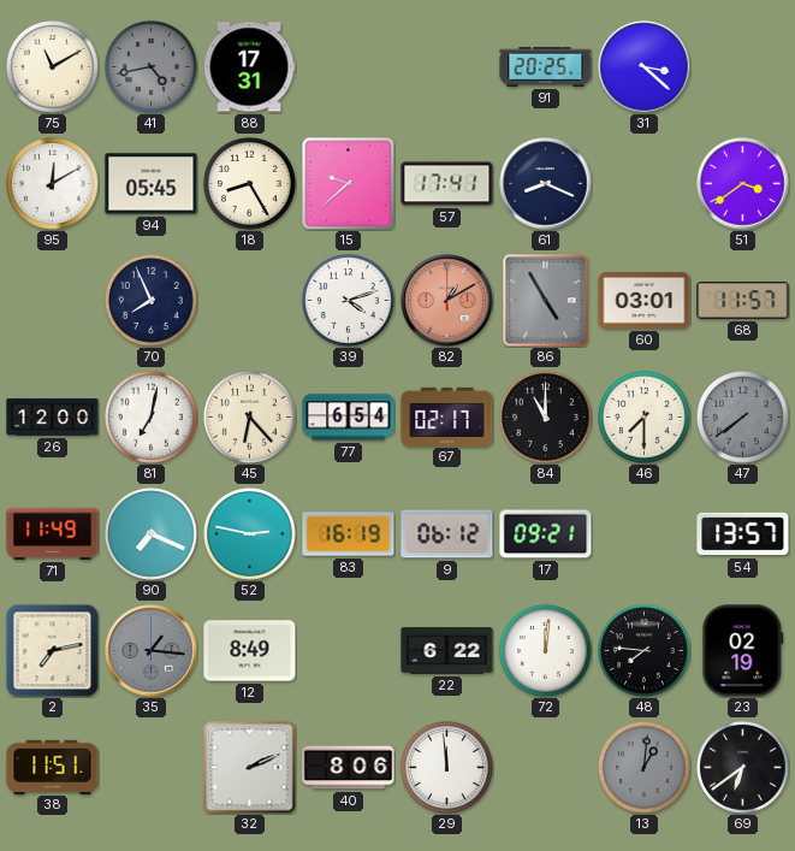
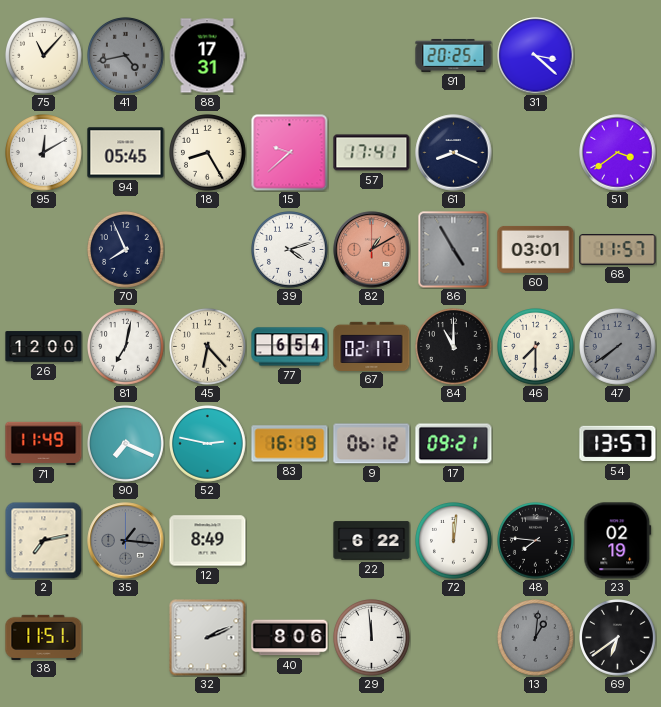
75: 11:10 -> 11:07
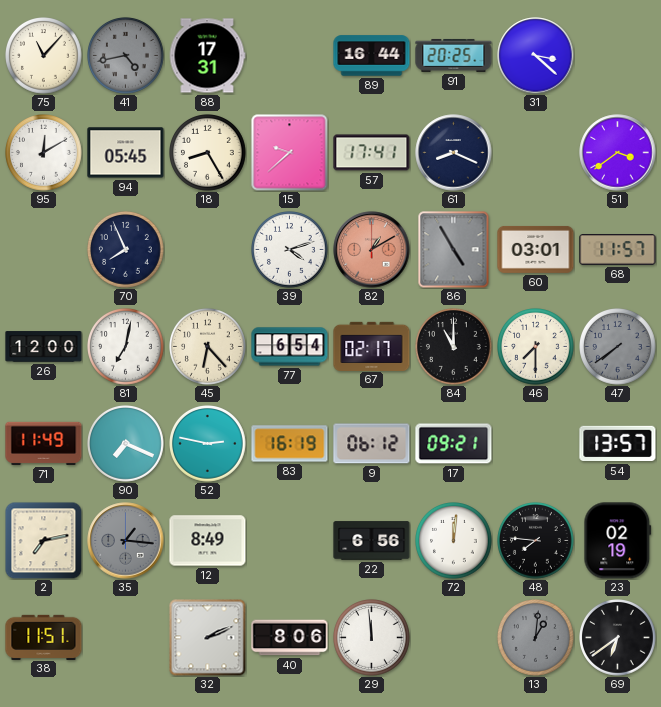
89: none -> 16:44
22: 6:22 -> 6:56
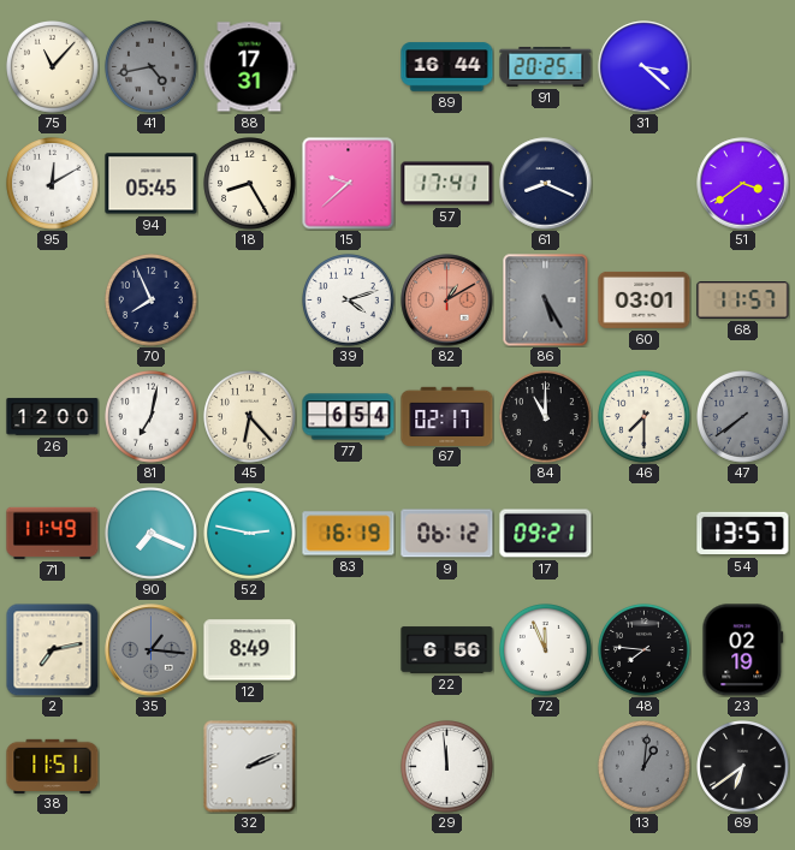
86: 4:55 -> 5:25
72: 12:01 -> 11:56
40: 8:06 -> none
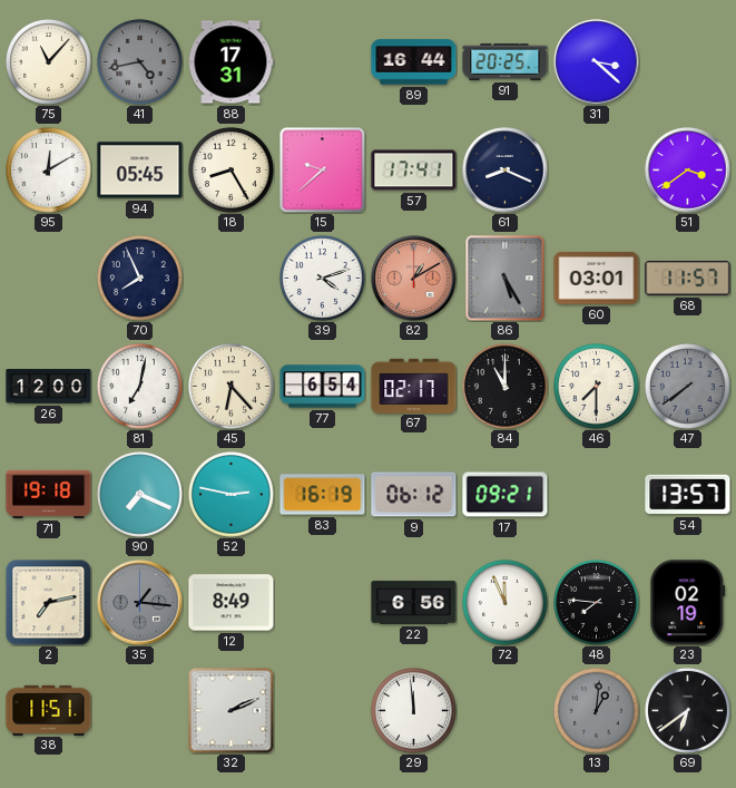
71: 11:49 -> 19:18
